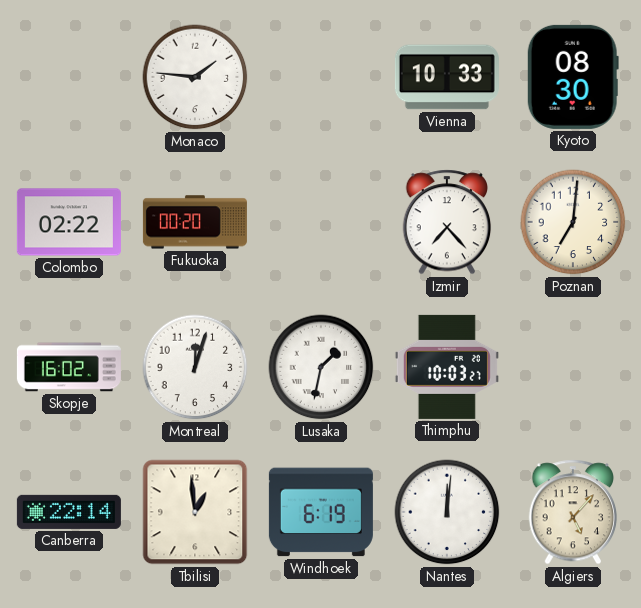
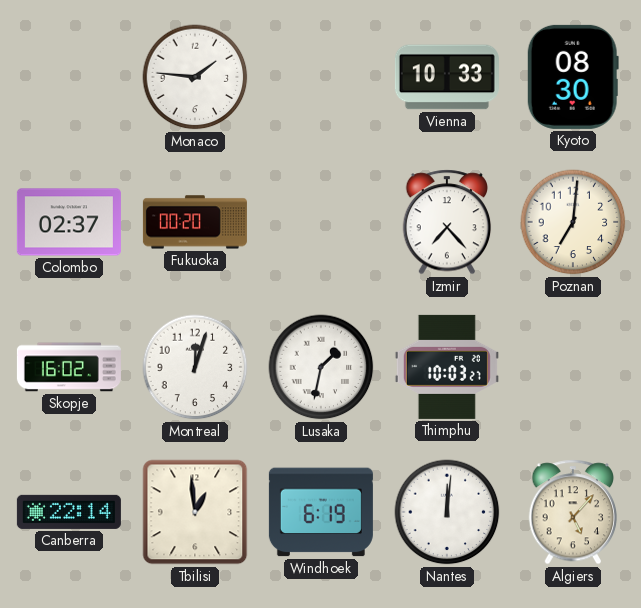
Colombo: 02:22 -> 02:37
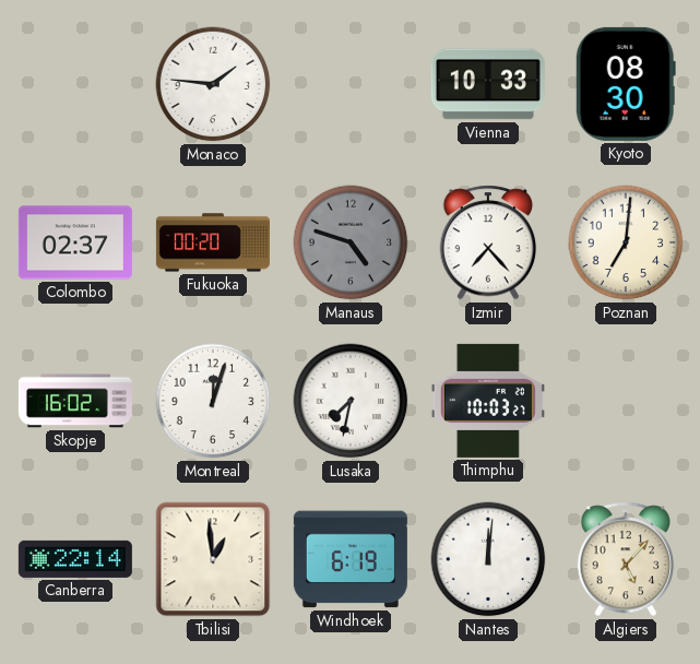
Manaus: none -> 4:48
Lusaka: 1:32 -> 7:32
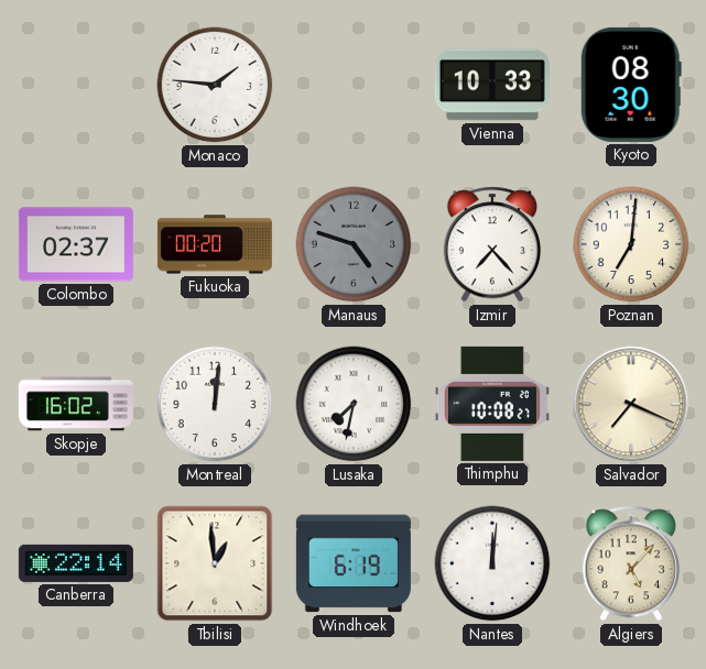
Montreal: 12:03 -> 12:01
Thimphu: 10:03 -> 10:08
Salvador: none -> 7:19
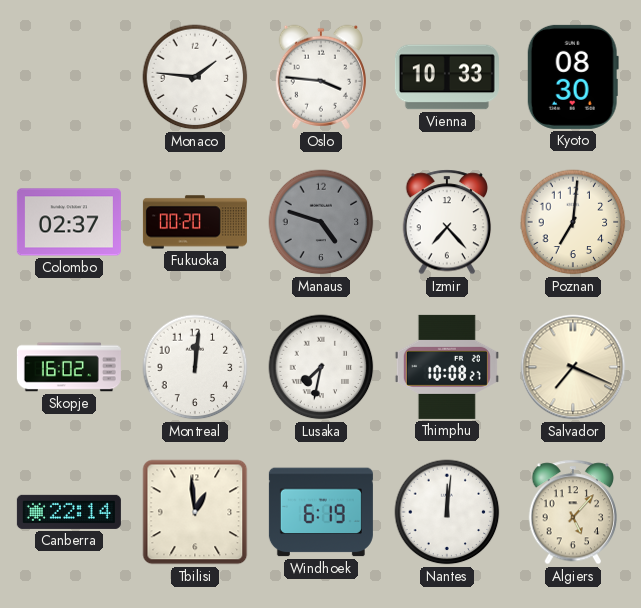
Oslo: none -> 3:46
